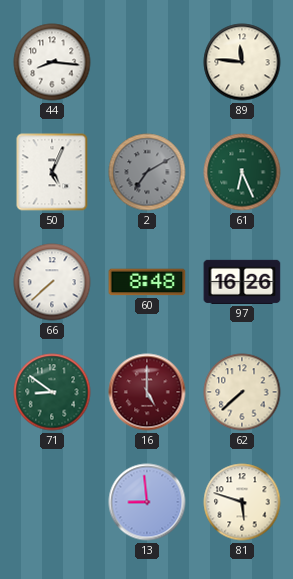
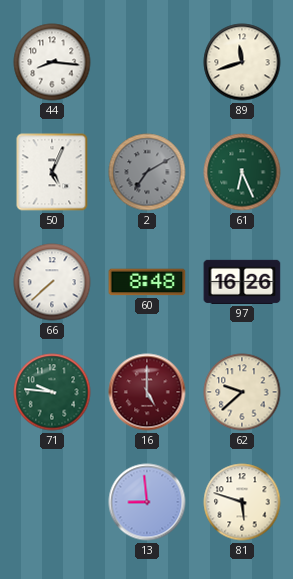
89: 11:46 -> 11:42
71: 8:51 -> 9:46
62: 7:38 -> 9:38
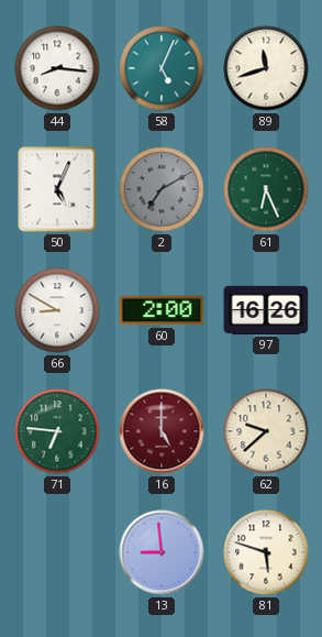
58: none -> 5:04
66: 7:38 -> 8:50
60: 8:48 -> 2:00
71: 9:46 -> 6:46
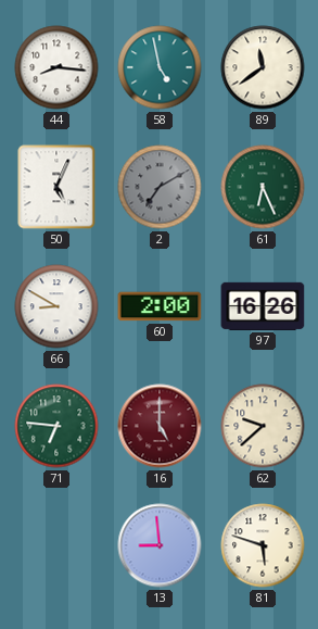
58: 5:04 -> 4:58
89: 11:42 -> 11:39
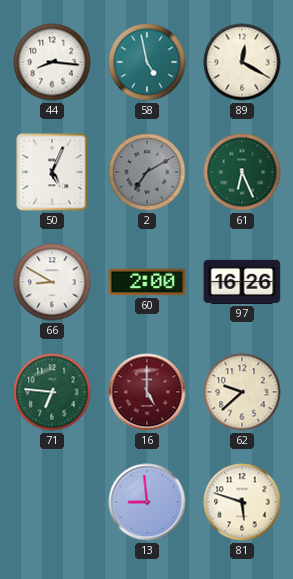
89: 11:39 -> 12:20
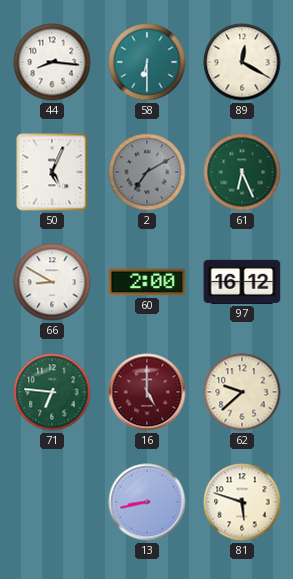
58: 4:58 -> 6:30
97: 16:26 -> 16:12
13: 8:59 -> 8:43
